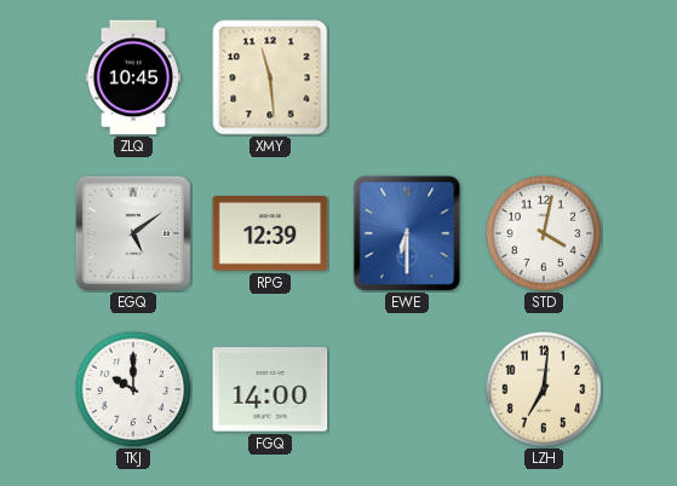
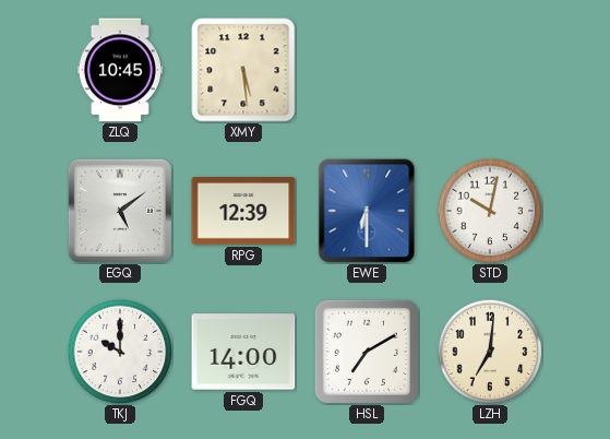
XMY: 11:29 -> 5:29
STD: 4:02 -> 10:02
HSL: none -> 7:10
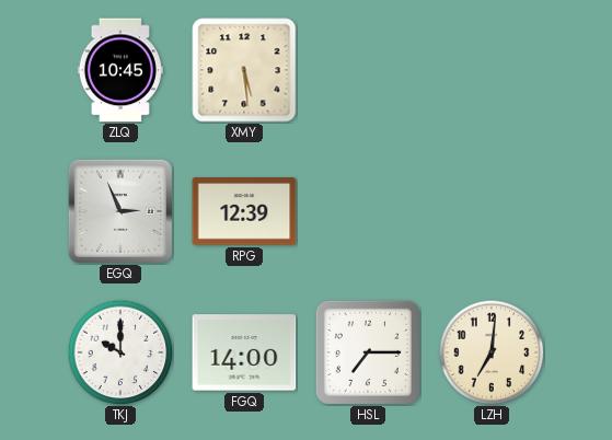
EGQ: 5:09 -> 2:56
EWE: 6:30 -> none
STD: 10:02 -> none
HSL: 7:10 -> 7:15
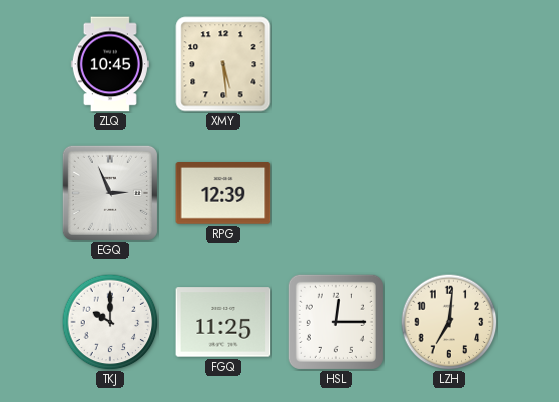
FGQ: 14:00 -> 11:25
HSL: 7:15 -> 12:15
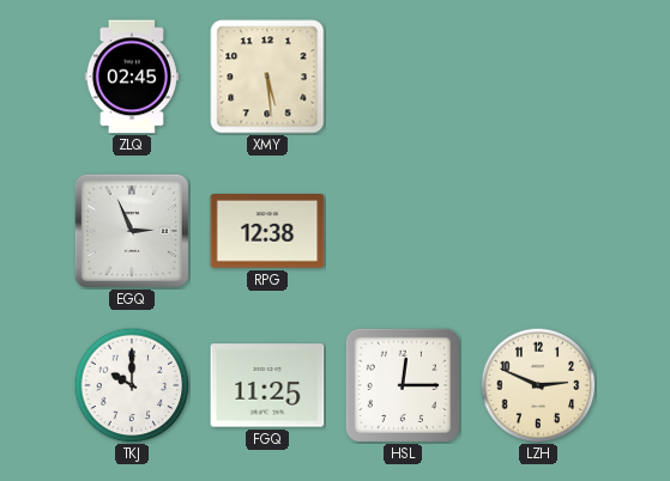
ZLQ: 10:45 -> 02:45
RPG: 12:39 -> 12:38
LZH: 7:01 -> 2:49
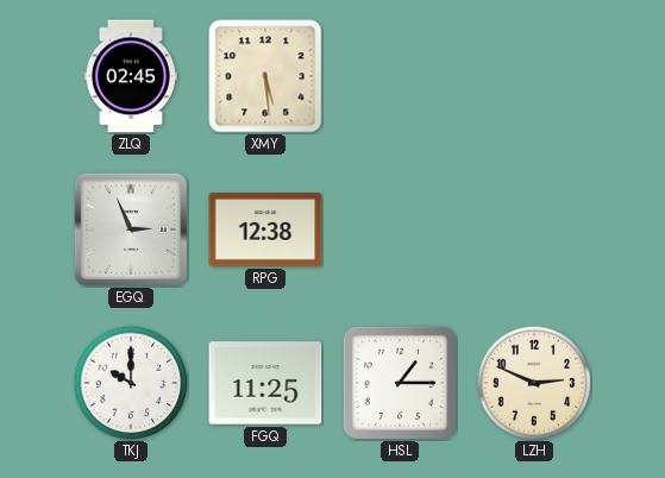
HSL: 12:15 -> 1:15
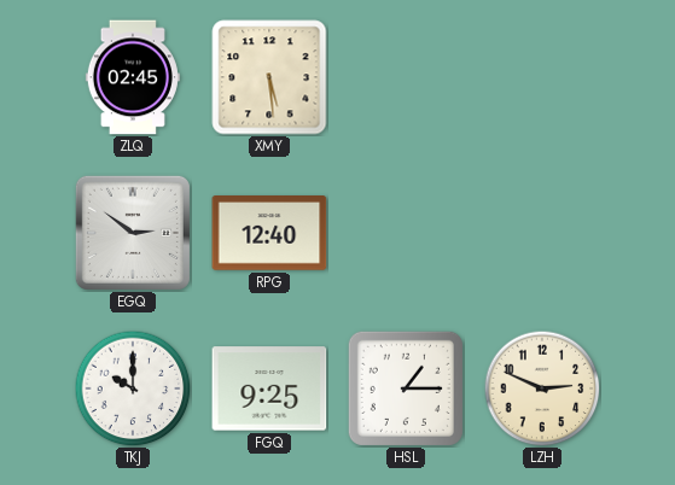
EGQ: 2:56 -> 2:51
RPG: 12:38 -> 12:40
FGQ: 11:25 -> 9:25
